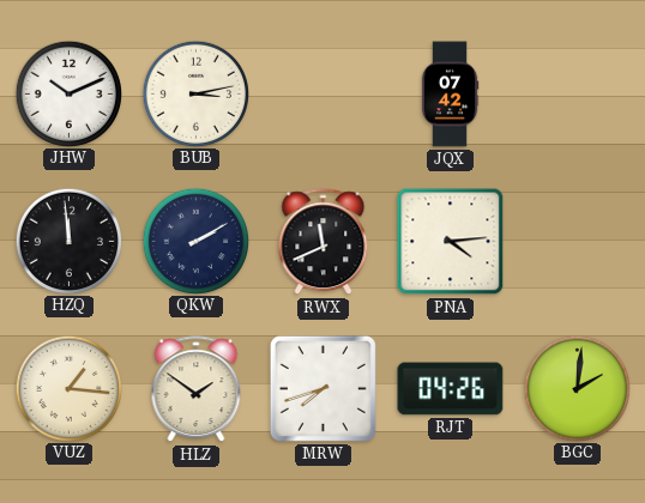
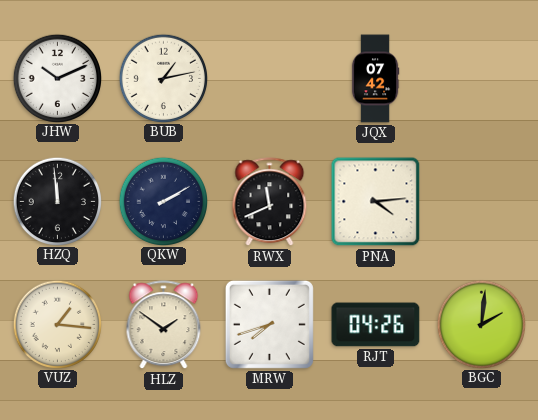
BUB: 3:13 -> 1:13
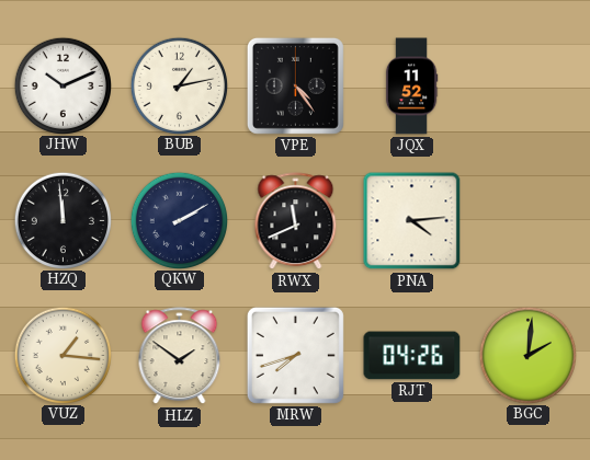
VPE: none -> 4:24
JQX: 07:42 -> 11:52
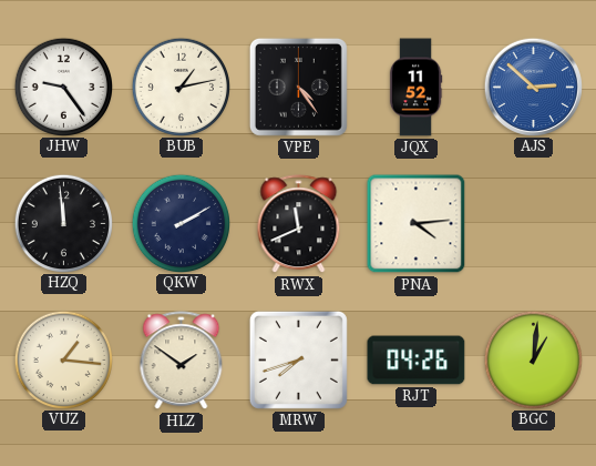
JHW: 10:11 -> 9:24
AJS: none -> 2:52
BGC: 2:01 -> 1:01
